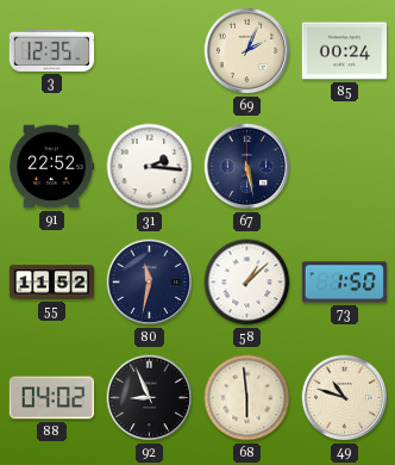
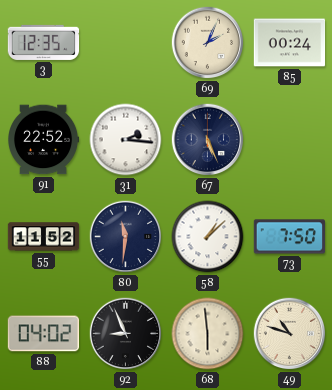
67: 5:28 -> 5:26
80: 11:32 -> 11:31
73: 1:50 -> 7:50
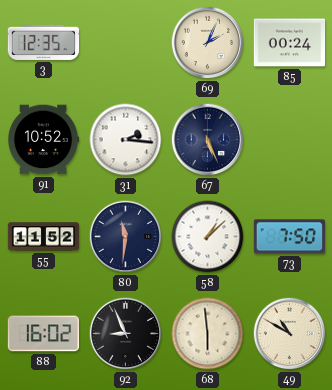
91: 22:52 -> 10:52
88: 04:02 -> 16:02
49: 10:48 -> 10:50
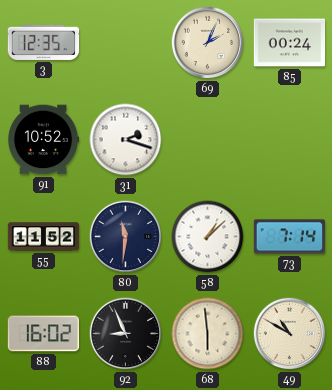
31: 2:16 -> 2:18
67: 5:26 -> none
73: 7:50 -> 7:14
